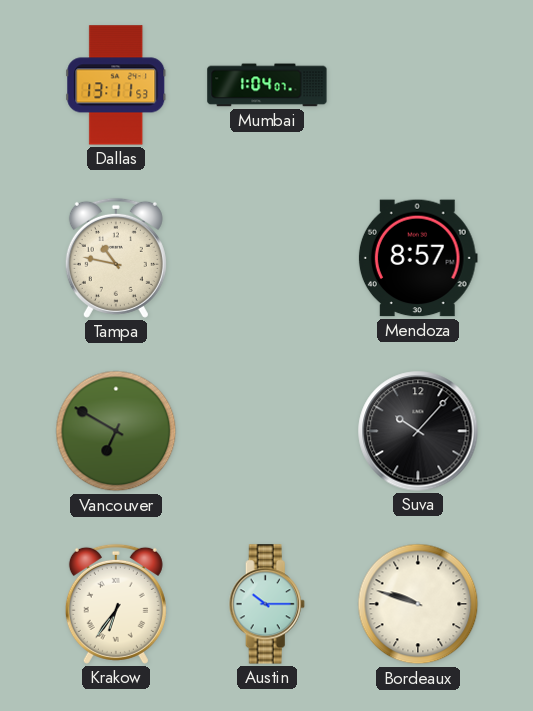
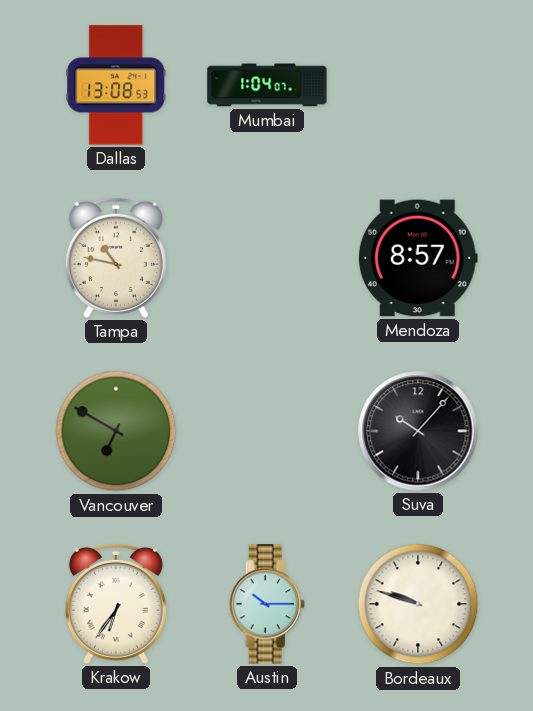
Dallas: 13:11 -> 13:08
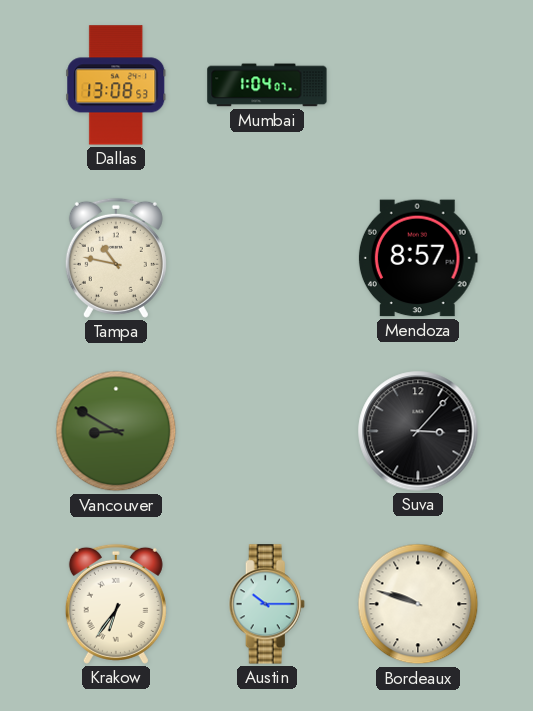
Vancouver: 6:50 -> 8:50
Suva: 10:07 -> 3:07
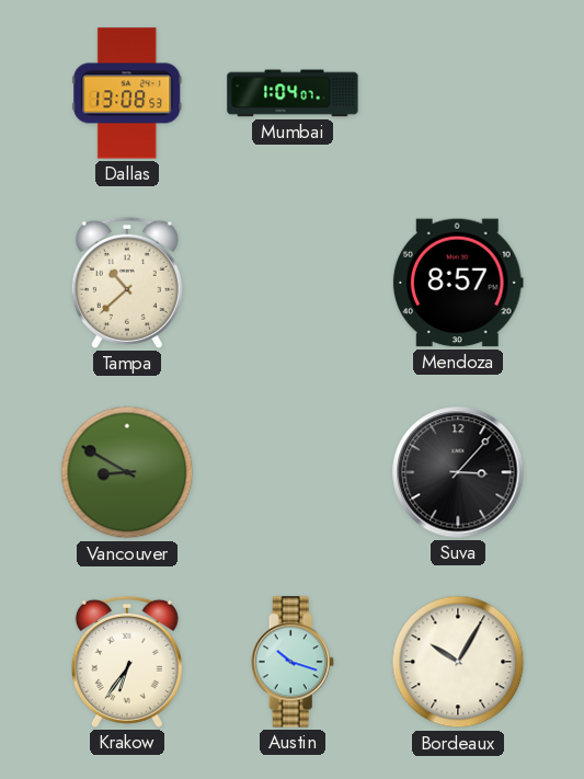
Tampa: 10:47 -> 10:38
Austin: 10:15 -> 10:18
Bordeaux: 9:48 -> 10:05
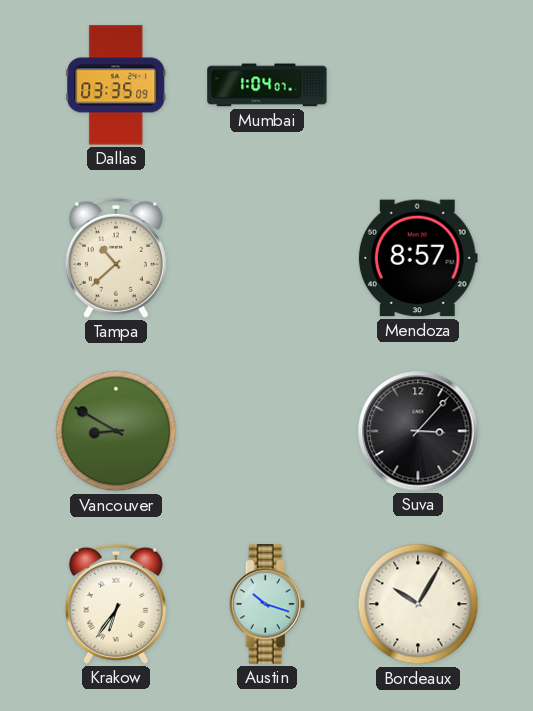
Dallas: 13:08 -> 03:35
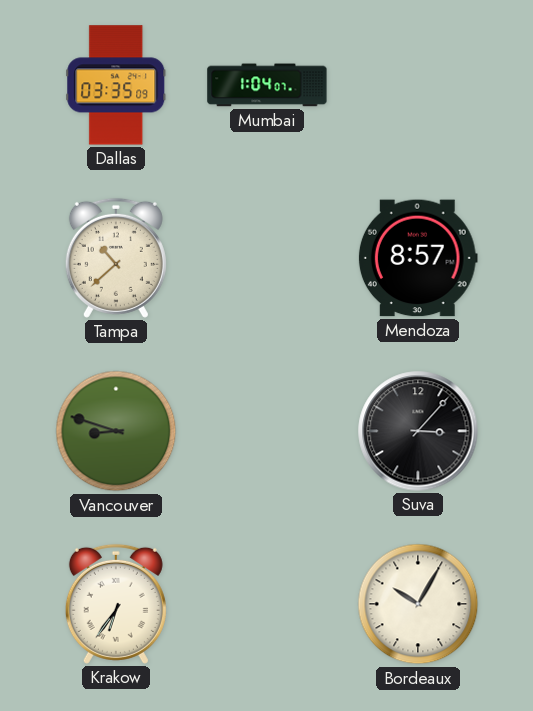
Vancouver: 8:50 -> 8:48
Austin: 10:18 -> none
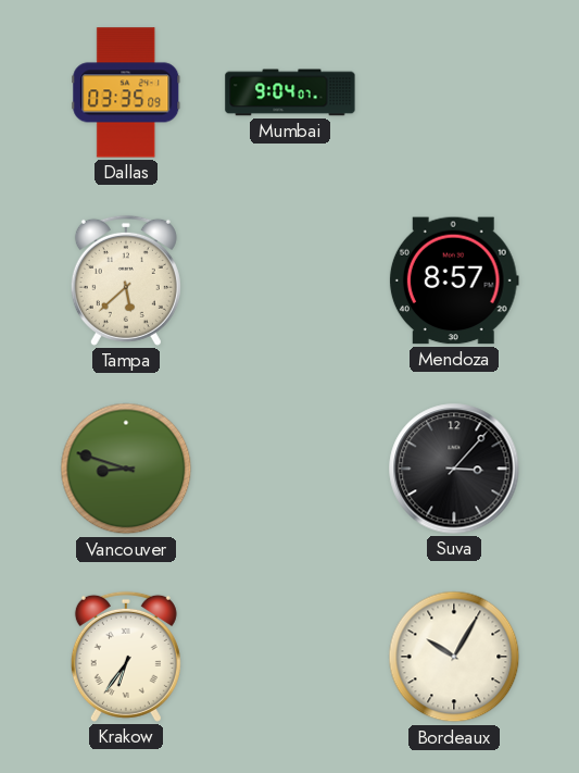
Mumbai: 1:04 -> 9:04
Tampa: 10:38 -> 5:38
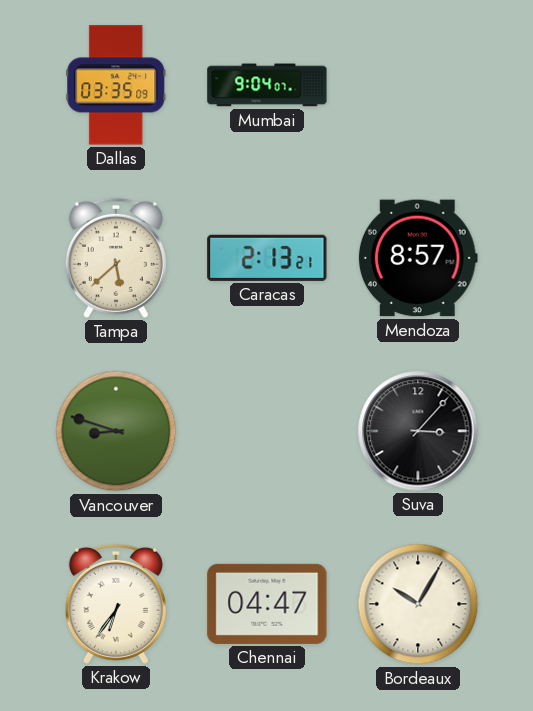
Caracas: none -> 2:13
Chennai: none -> 04:47
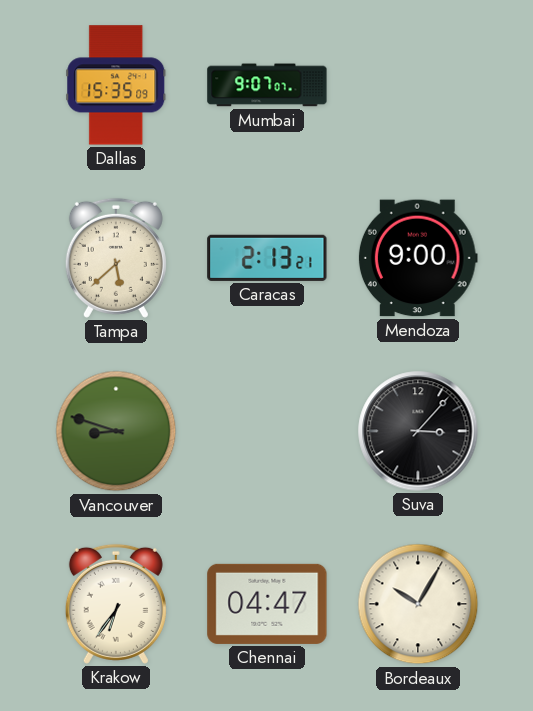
Dallas: 03:35 -> 15:35
Mumbai: 9:04 -> 9:07
Mendoza: 8:57 -> 9:00
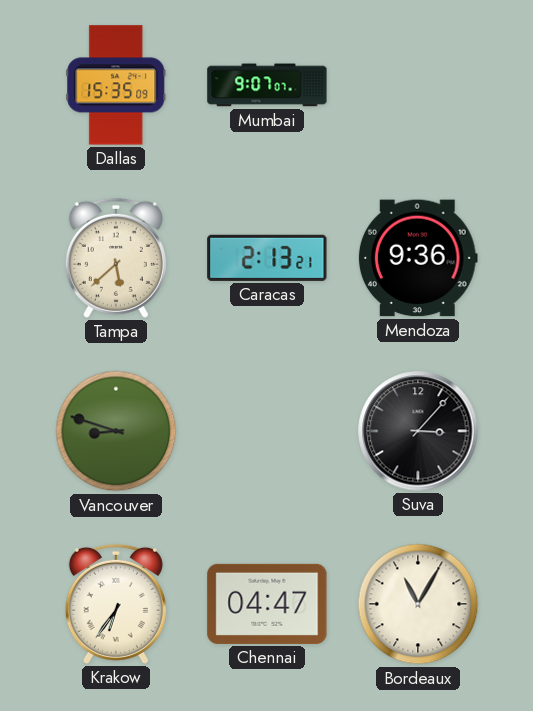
Mendoza: 9:00 -> 9:36
Bordeaux: 10:05 -> 11:05
